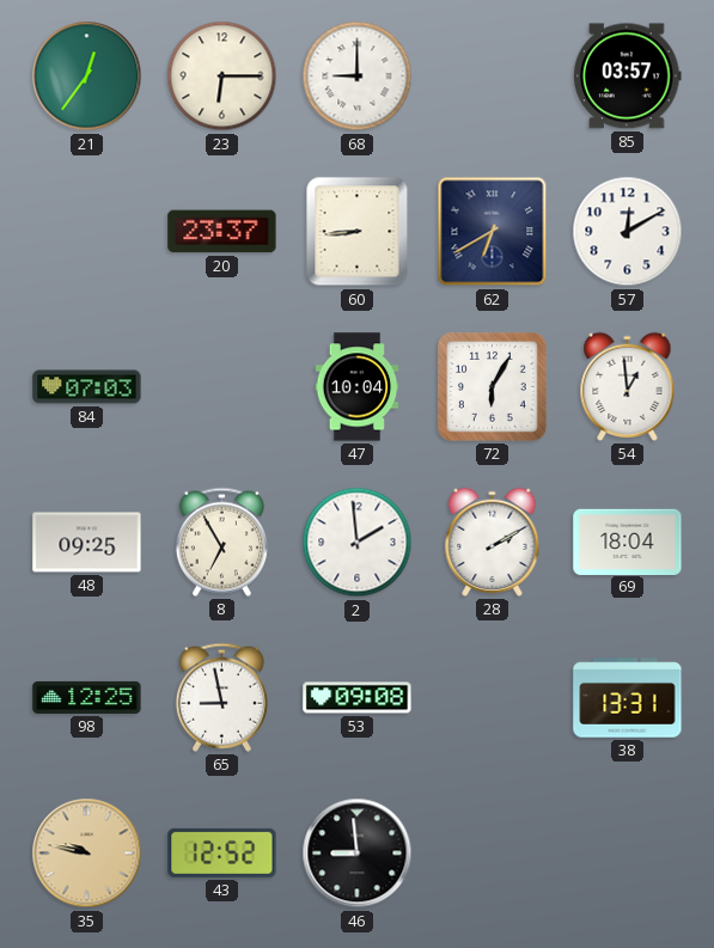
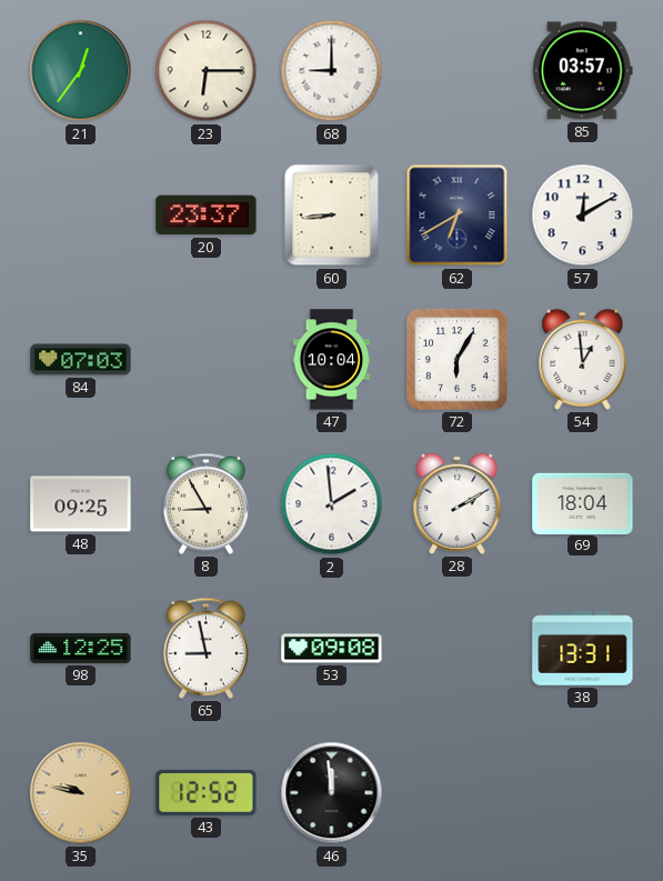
8: 6:55 -> 8:55
46: 8:59 -> 11:59
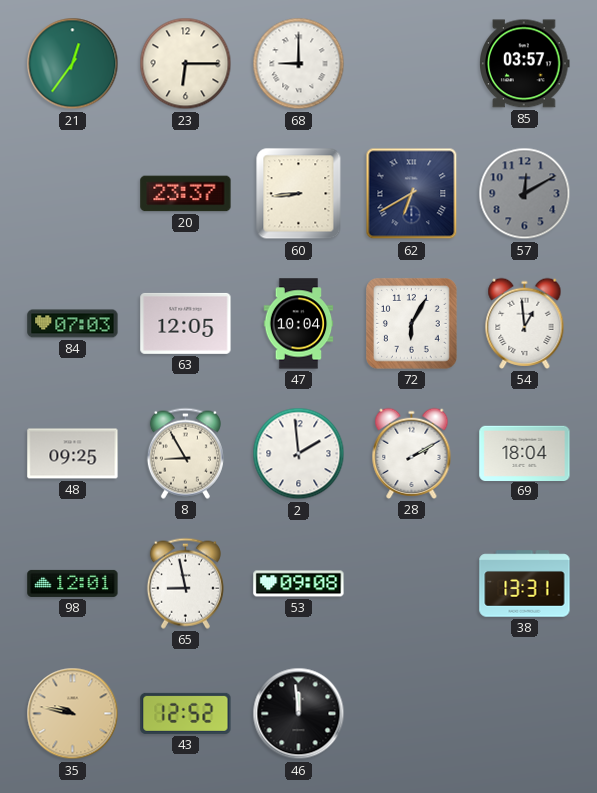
57 dial: white -> grey
63: none -> 12:05
98: 12:25 -> 12:01
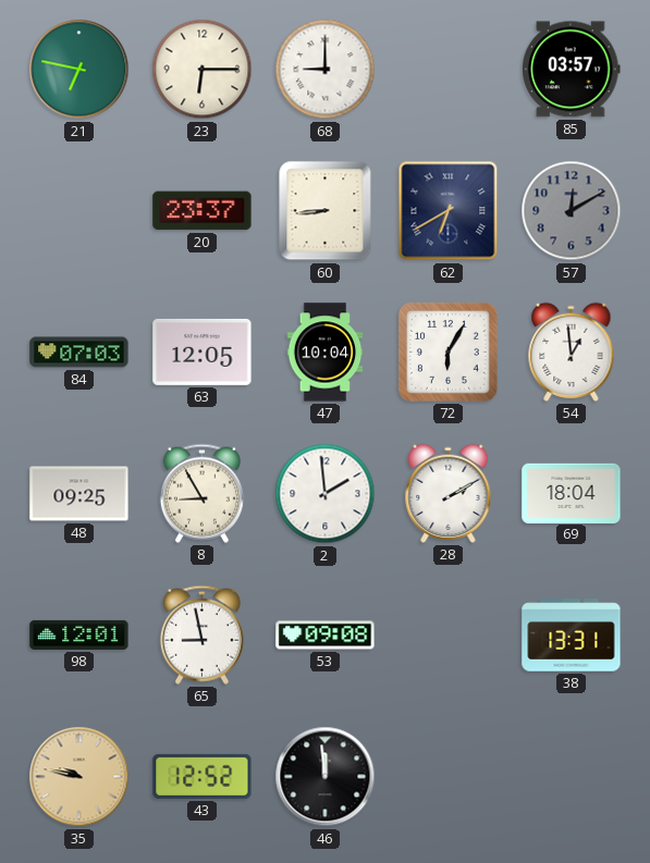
21: 12:36 -> 6:47
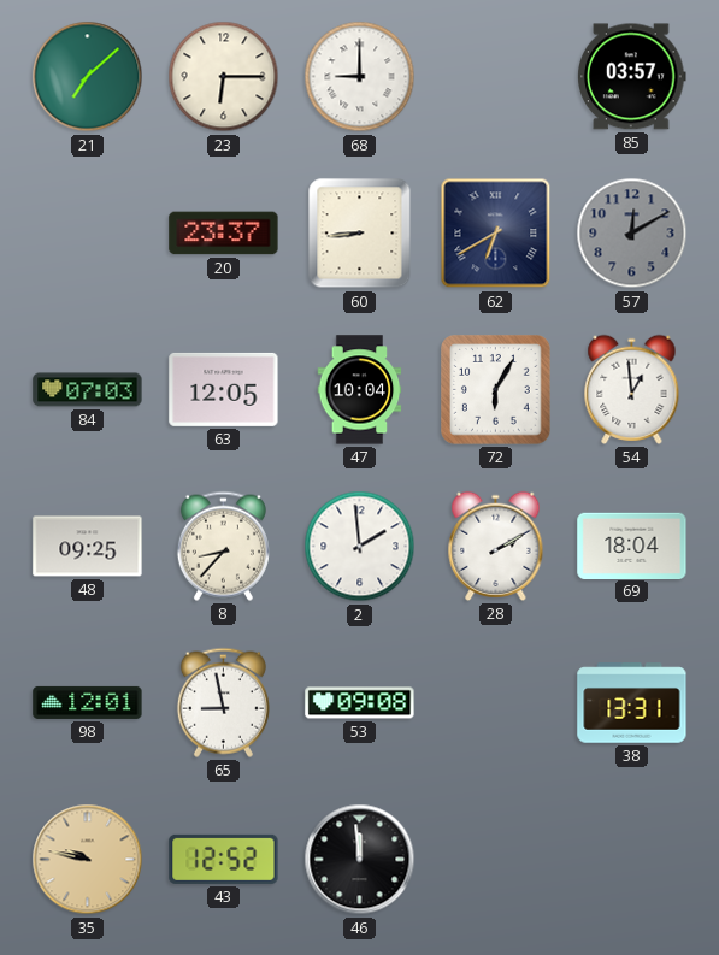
21: 6:47 -> 7:08
8: 8:55 -> 8:37
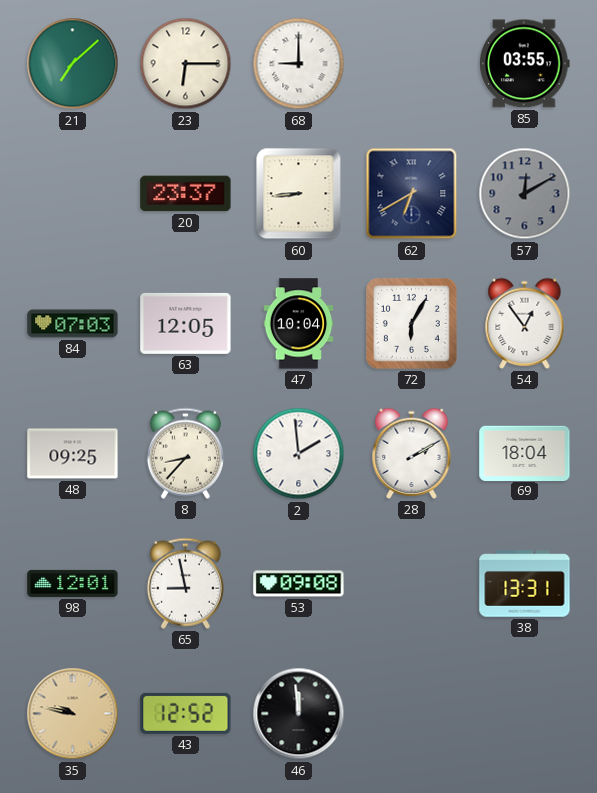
85: 03:57 -> 03:55
54: 12:59 -> 12:54
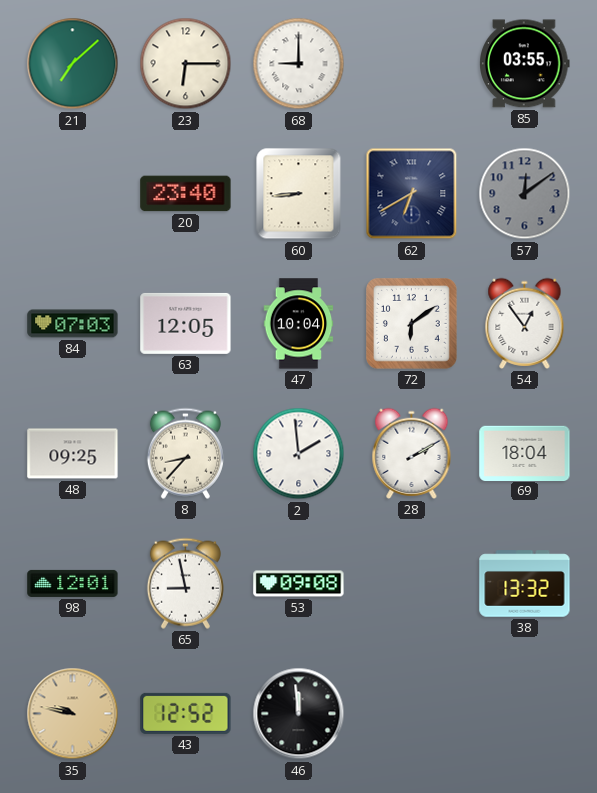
20: 23:37 -> 23:40
57: 12:10 -> 12:09
72: 6:05 -> 6:09
38: 13:31 -> 13:32
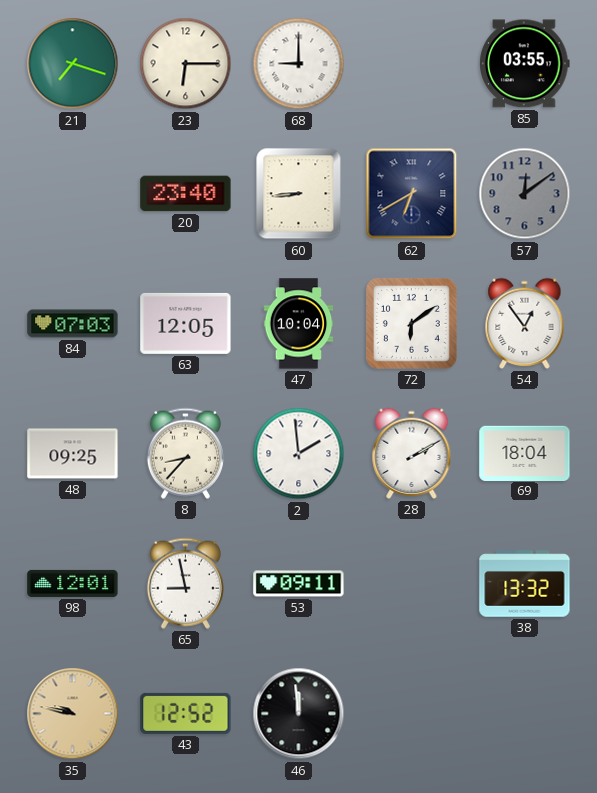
21: 7:08 -> 7:18
53: 09:08 -> 09:11
